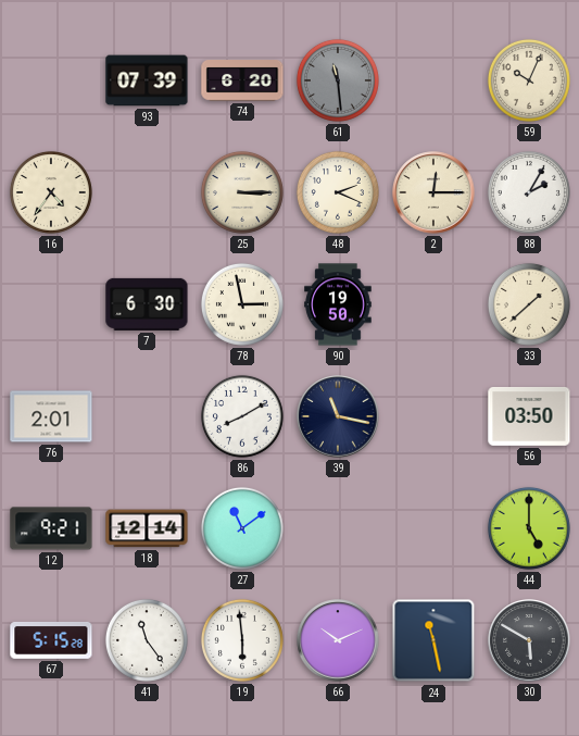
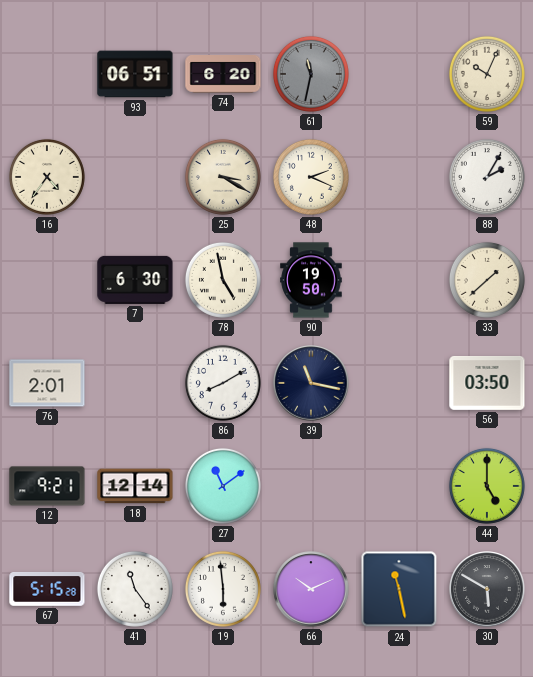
93: 07:39 -> 06:51
61: 11:29 -> 11:32
25: 3:15 -> 3:20
2: 12:15 -> none
78: 2:58 -> 4:58
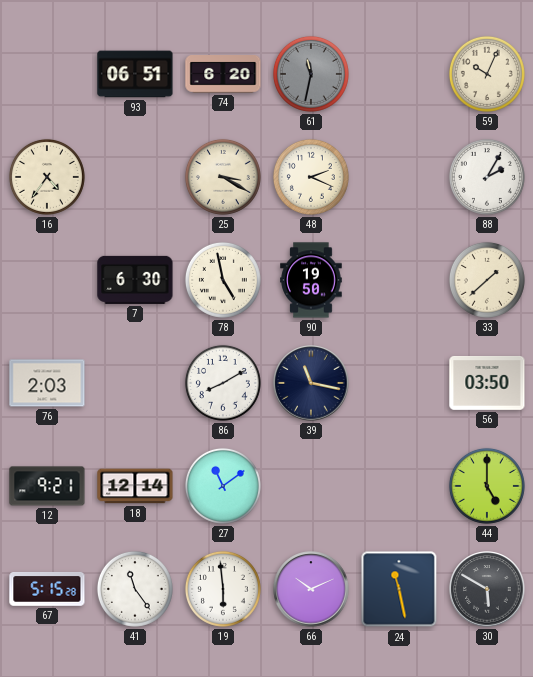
76: 2:01 -> 2:03
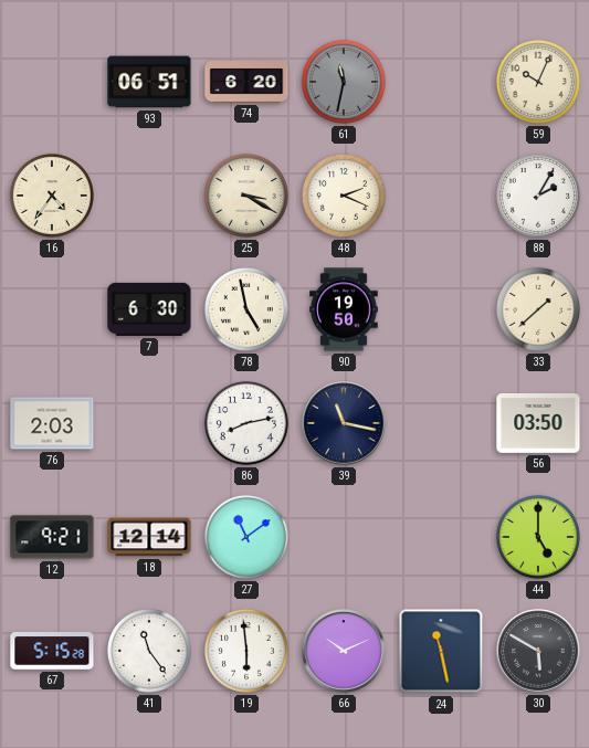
86: 8:10 -> 8:13
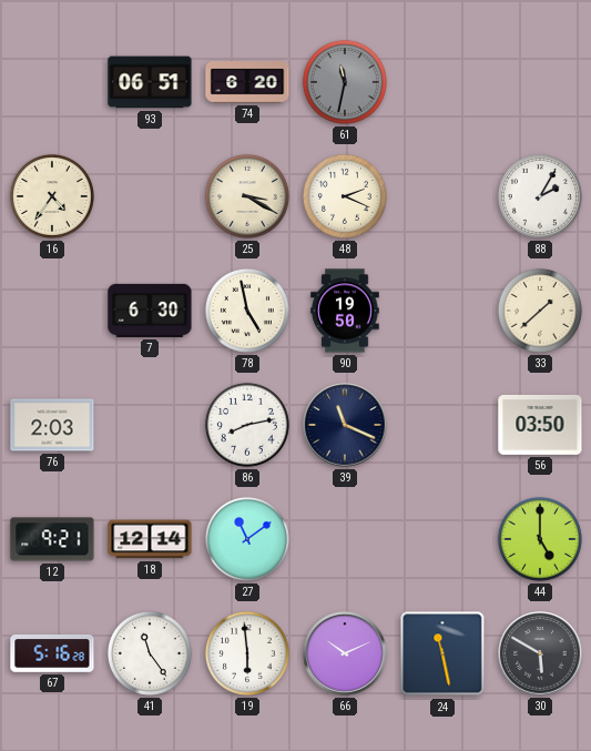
59: 10:04 -> none
39: 11:17 -> 11:19
67: 5:15 -> 5:16
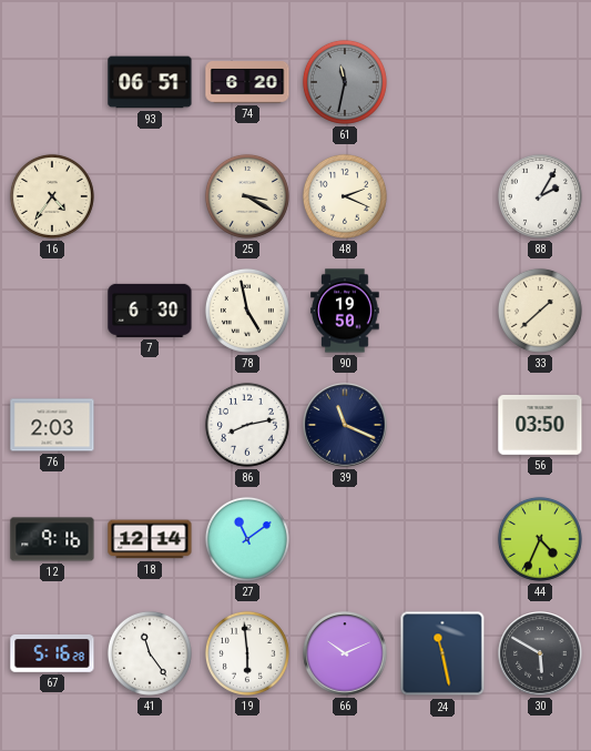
12: 9:21 -> 9:16
44: 5:00 -> 4:34
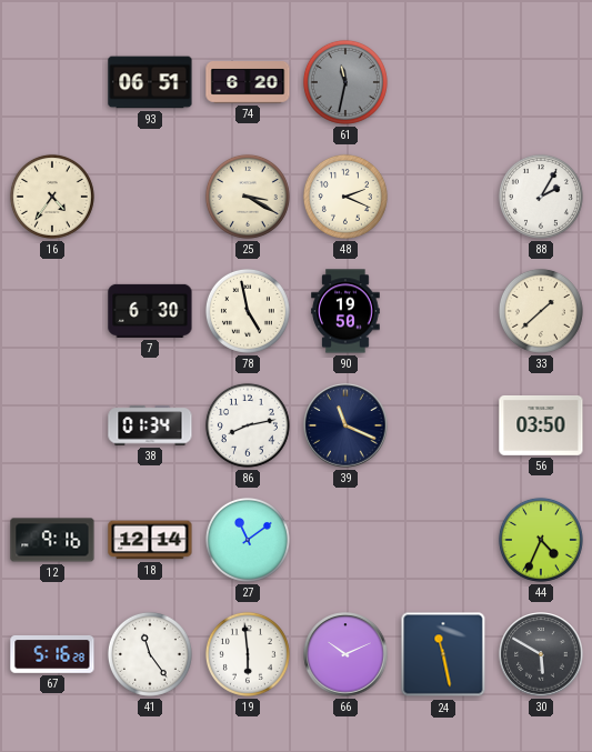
76: 2:03 -> none
38: none -> 01:34
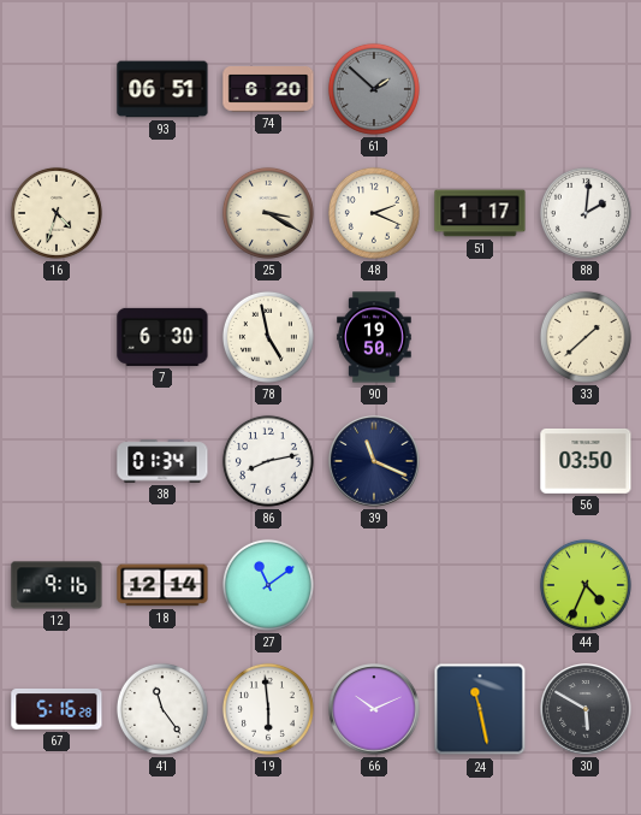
61: 11:32 -> 1:52
16: 4:36 -> 4:33
51: none -> 1:17
88: 2:05 -> 2:01
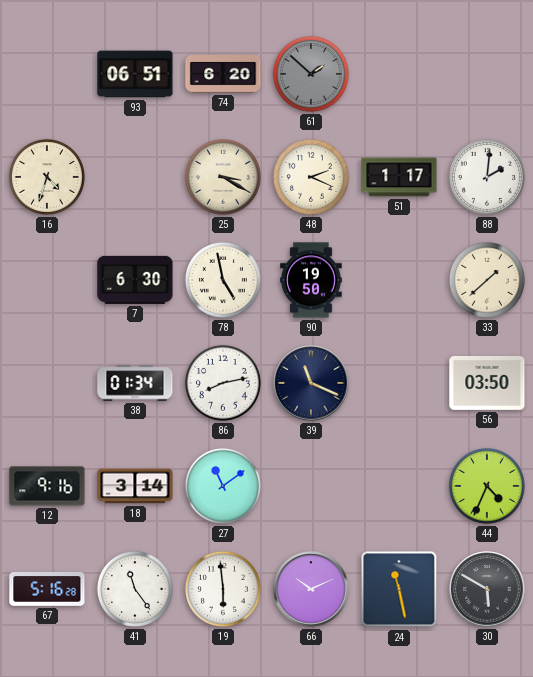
18: 12:14 -> 3:14
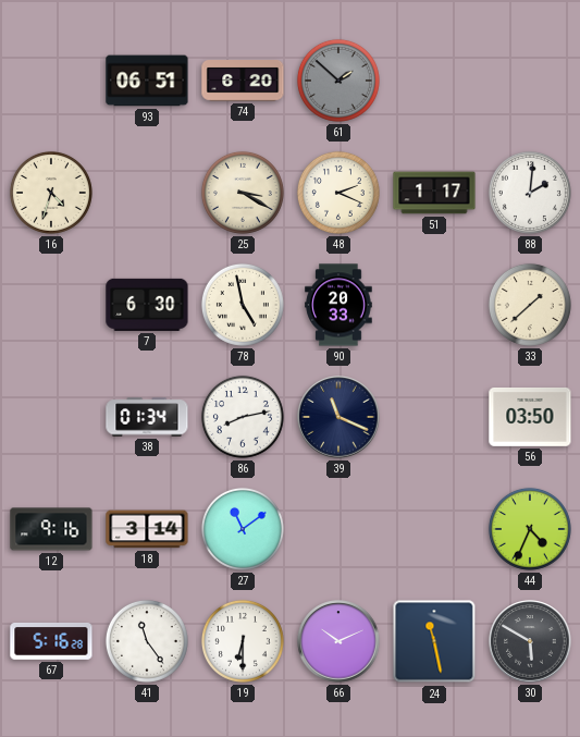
90: 19:50 -> 20:33
19: 5:59 -> 6:30
